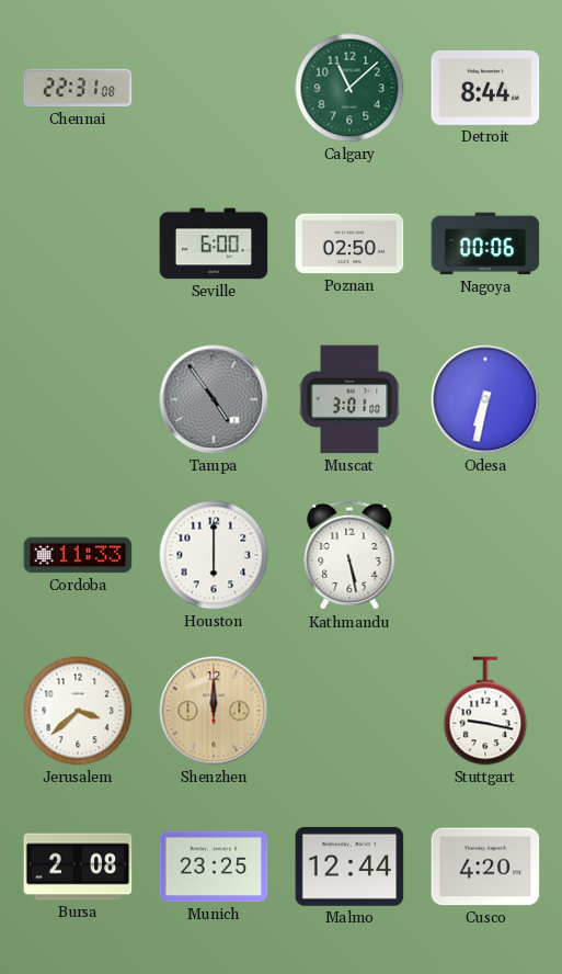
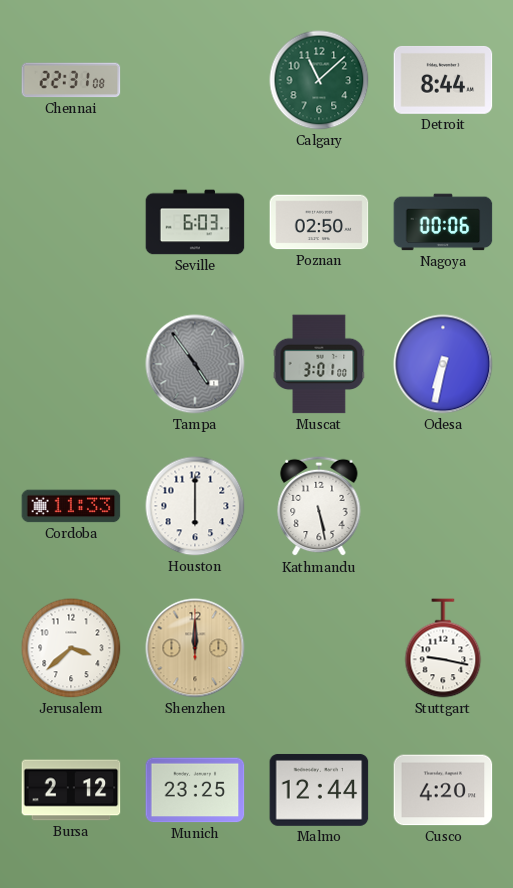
Seville: 6:00 -> 6:03
Bursa: 2:08 -> 2:12
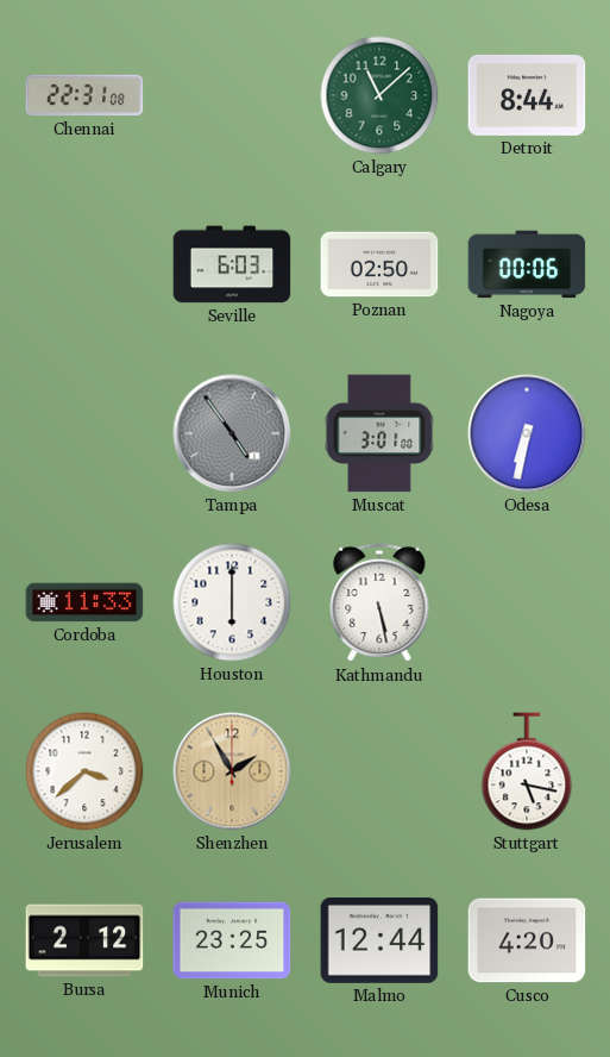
Shenzhen: 12:00 -> 1:55
Stuttgart: 9:17 -> 5:17
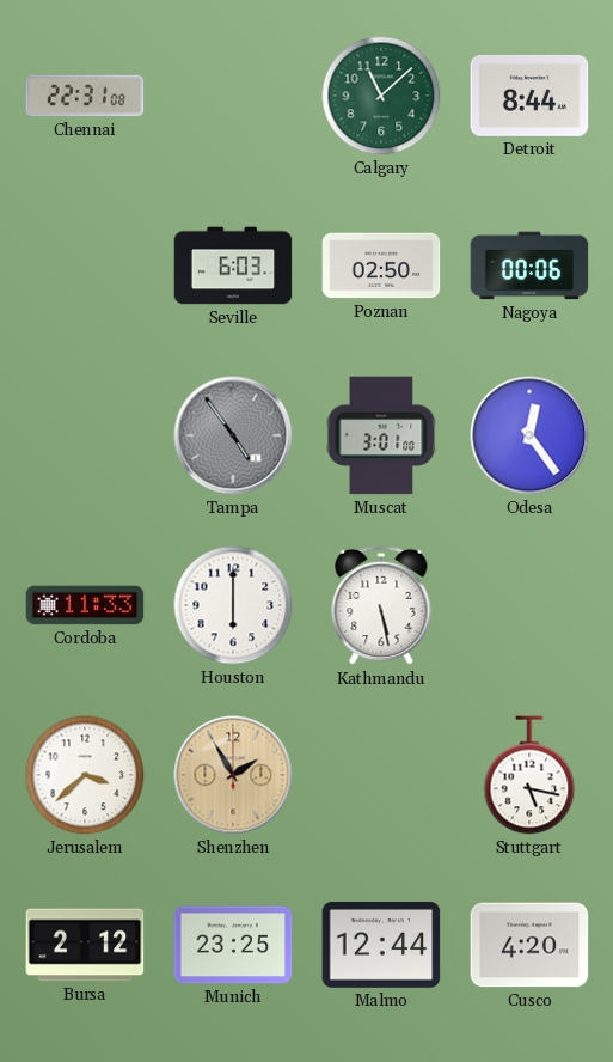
Odesa: 6:32 -> 12:24
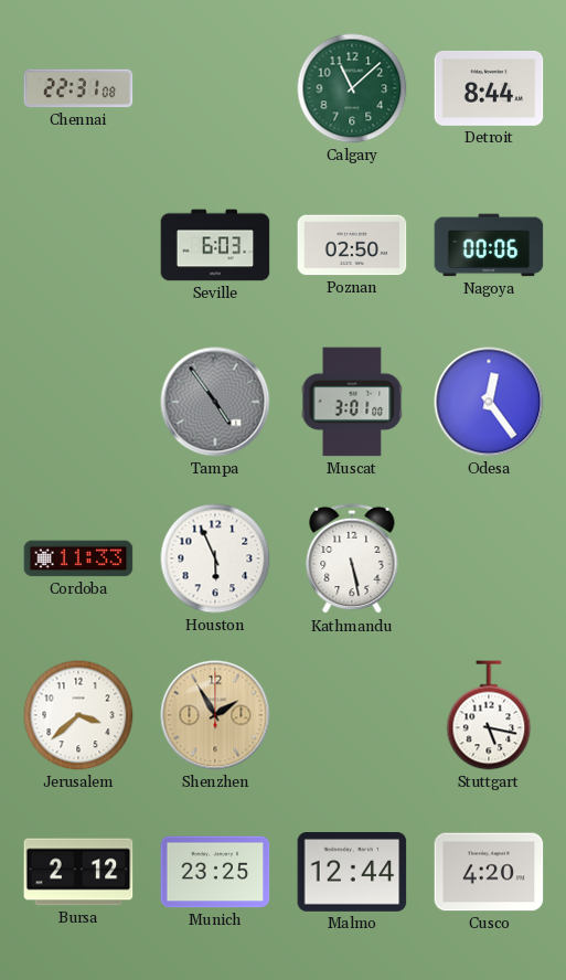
Houston: 6:00 -> 5:56
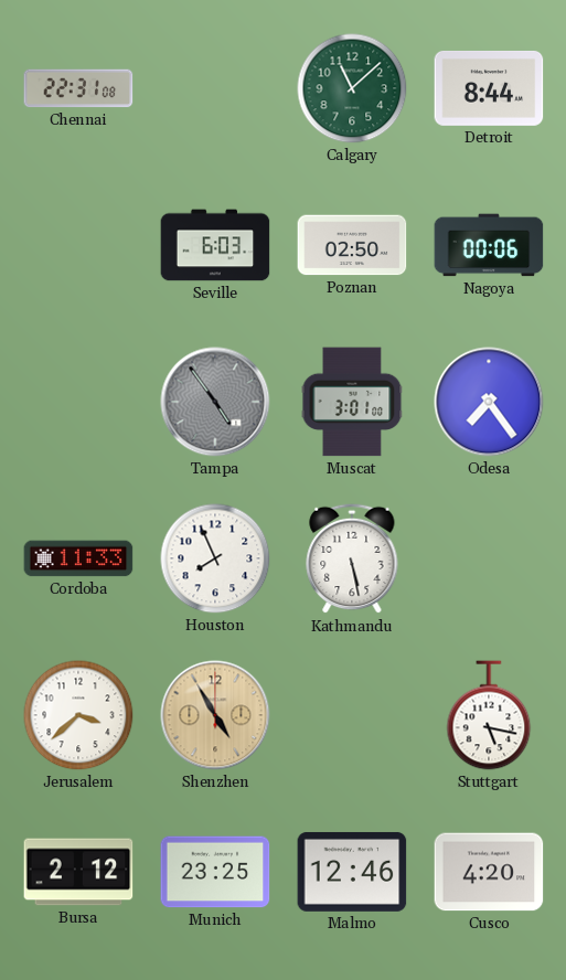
Odesa: 12:24 -> 7:24
Houston: 5:56 -> 7:56
Shenzhen: 1:55 -> 4:55
Malmo: 12:44 -> 12:46
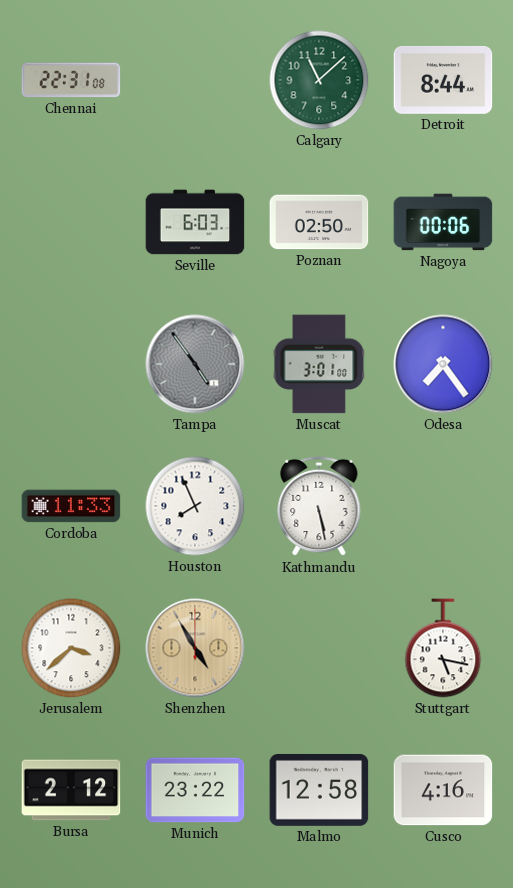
Munich: 23:25 -> 23:22
Malmo: 12:46 -> 12:58
Cusco: 4:20 -> 4:16
